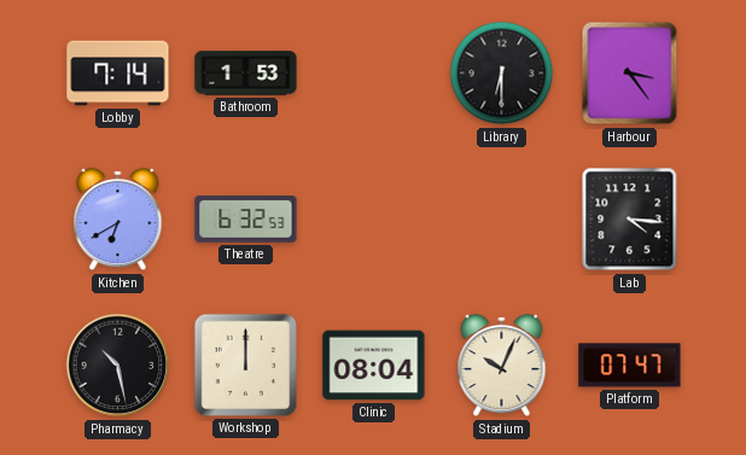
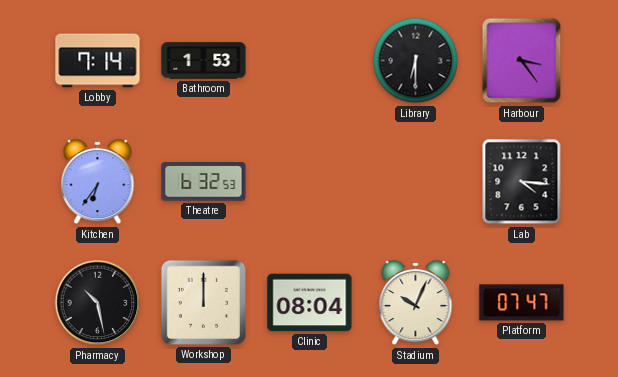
Kitchen: 6:40 -> 6:36
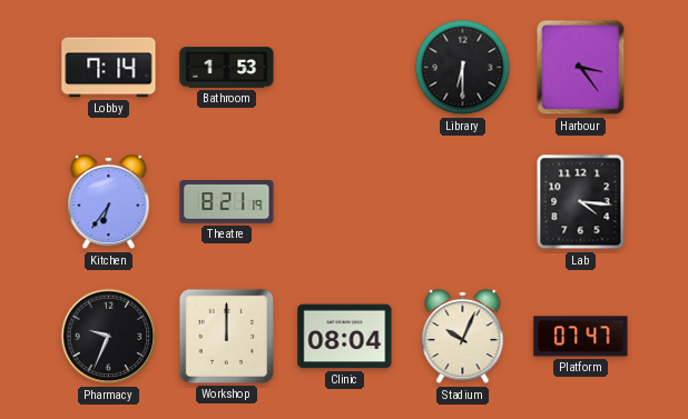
Theatre: 6:32 -> 8:21
Pharmacy: 10:28 -> 9:34
